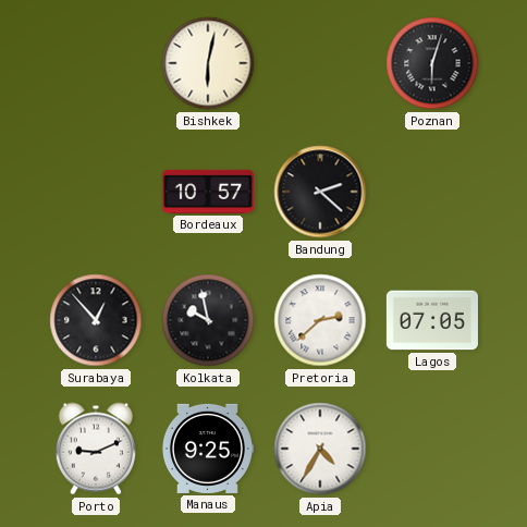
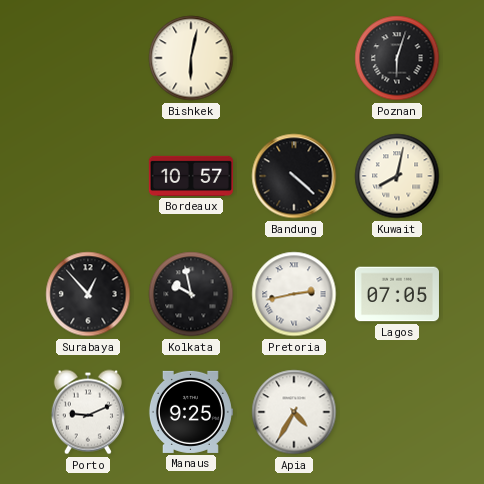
Bandung: 2:22 -> 4:22
Kuwait: none -> 8:02
Pretoria: 2:38 -> 2:43
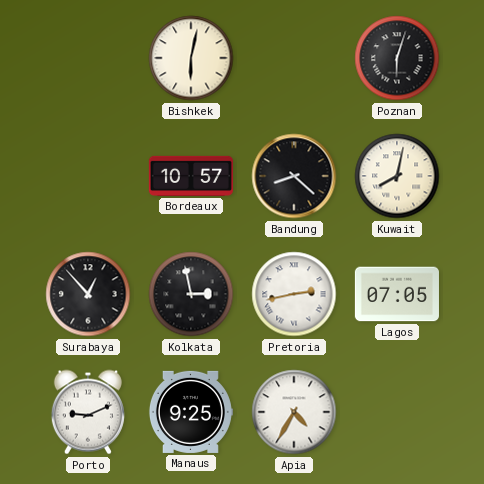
Bandung: 4:22 -> 8:22
Kolkata: 9:58 -> 2:58
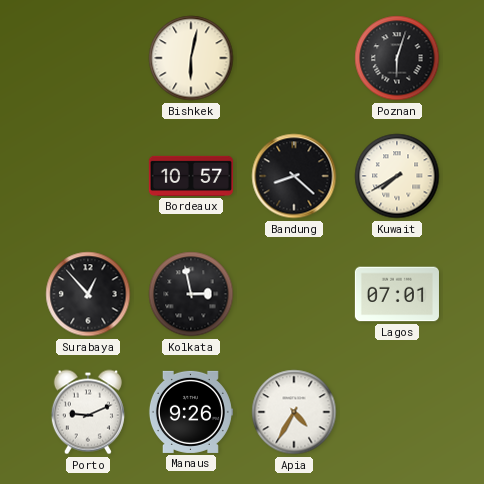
Kuwait: 8:02 -> 7:40
Pretoria: 2:43 -> none
Lagos: 07:05 -> 07:01
Manaus: 9:25 -> 9:26
